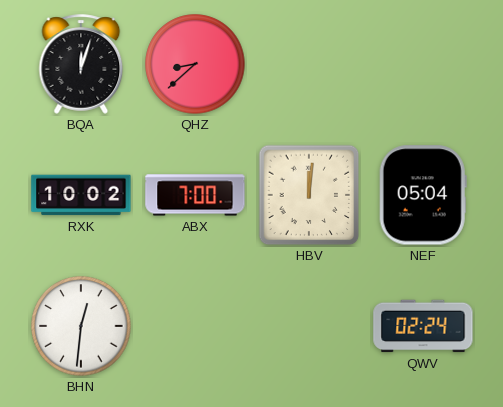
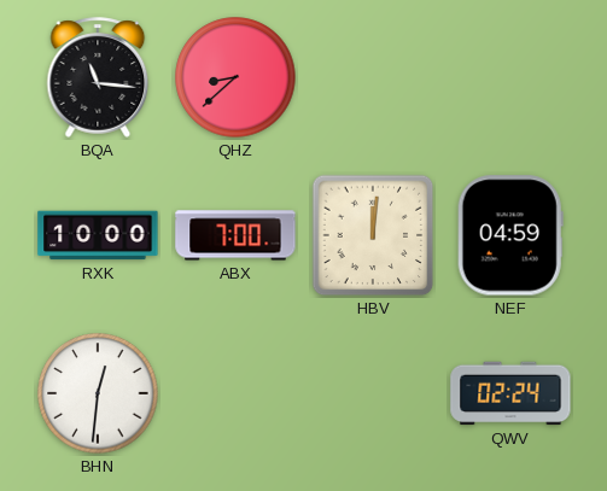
BQA: 12:03 -> 11:16
RXK: 10:02 -> 10:00
NEF: 05:04 -> 04:59
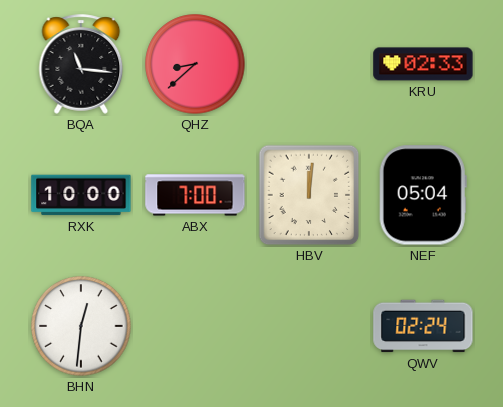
KRU: none -> 02:33
NEF: 04:59 -> 05:04
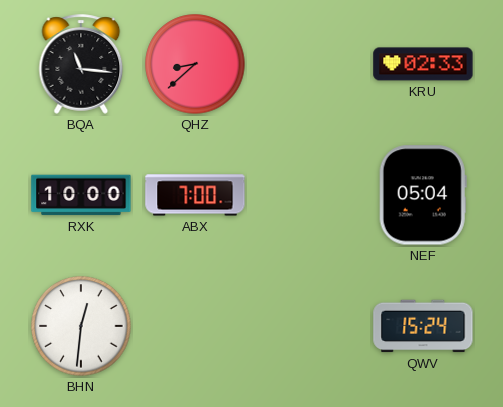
HBV: 12:01 -> none
QWV: 02:24 -> 15:24
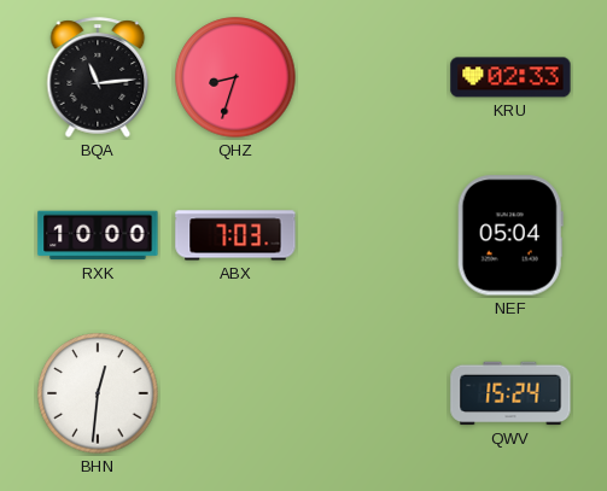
BQA: 11:16 -> 11:14
QHZ: 8:38 -> 8:33
ABX: 7:00 -> 7:03
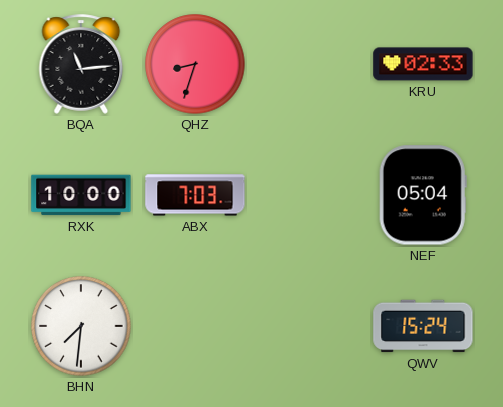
BHN: 12:31 -> 7:31
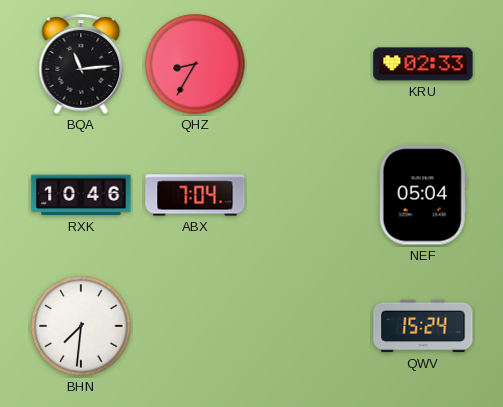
QHZ: 8:33 -> 8:35
RXK: 10:00 -> 10:46
ABX: 7:03 -> 7:04
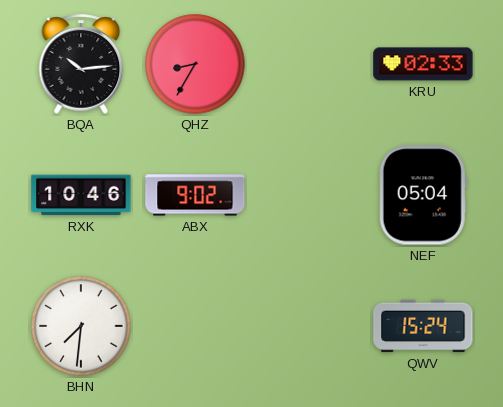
BQA: 11:14 -> 10:14
ABX: 7:04 -> 9:02
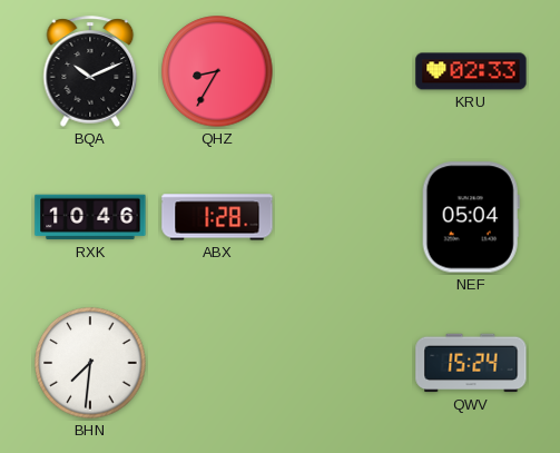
BQA: 10:14 -> 10:11
ABX: 9:02 -> 1:28
